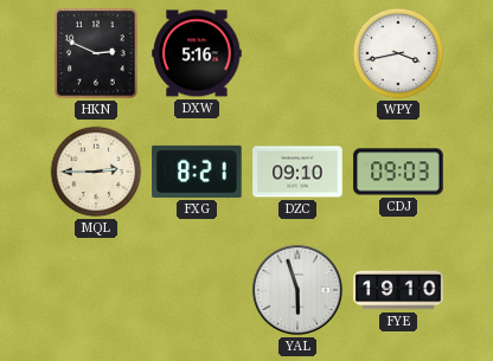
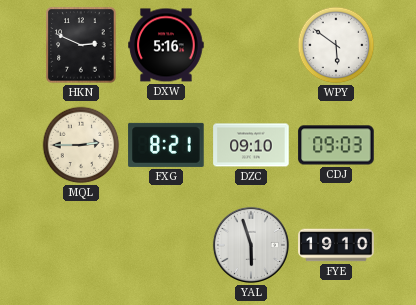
WPY: 3:43 -> 5:51
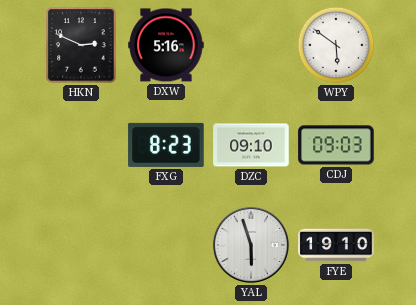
MQL: 2:45 -> none
FXG: 8:21 -> 8:23
